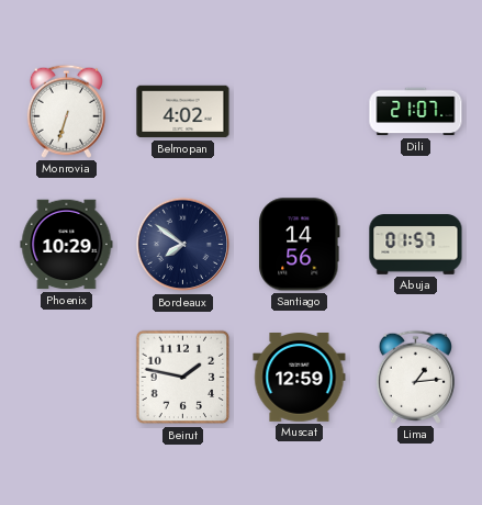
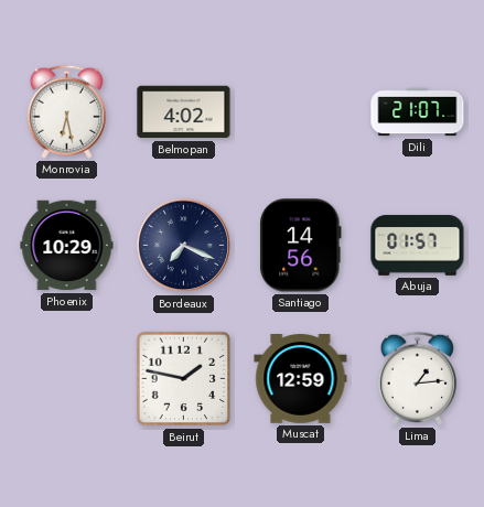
Monrovia: 6:33 -> 6:28
Bordeaux: 7:51 -> 7:19
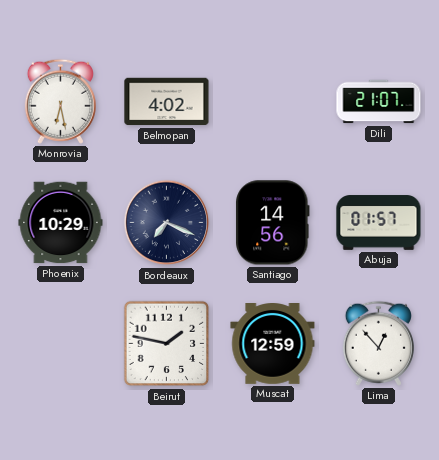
Lima: 1:14 -> 12:53
